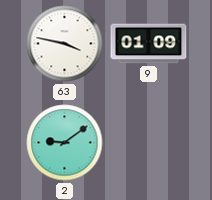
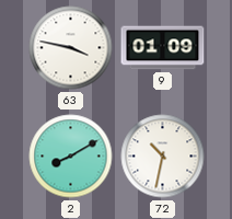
2: 9:09 -> 8:10
72: none -> 10:32
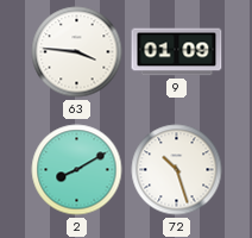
63: 3:47 -> 3:46
72: 10:32 -> 10:27
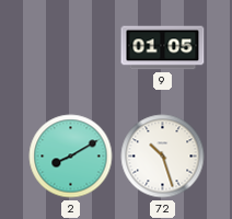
63: 3:46 -> none
9: 01:09 -> 01:05
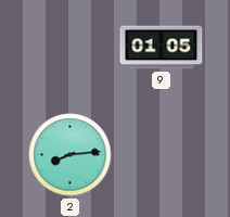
2: 8:10 -> 8:14
72: 10:27 -> none
